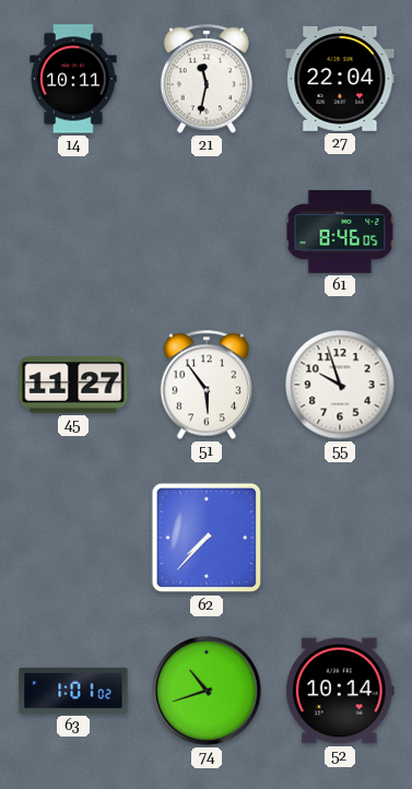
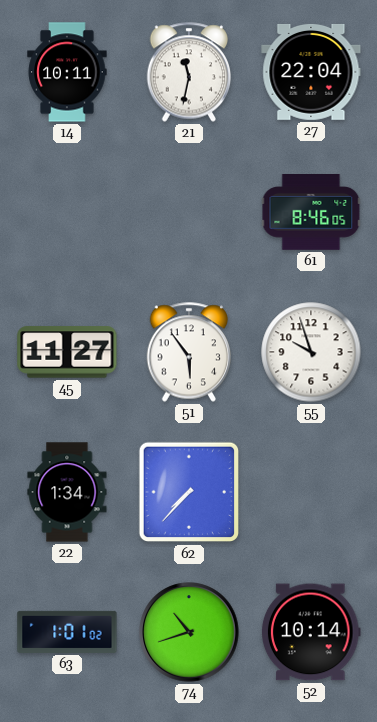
22: none -> 1:34
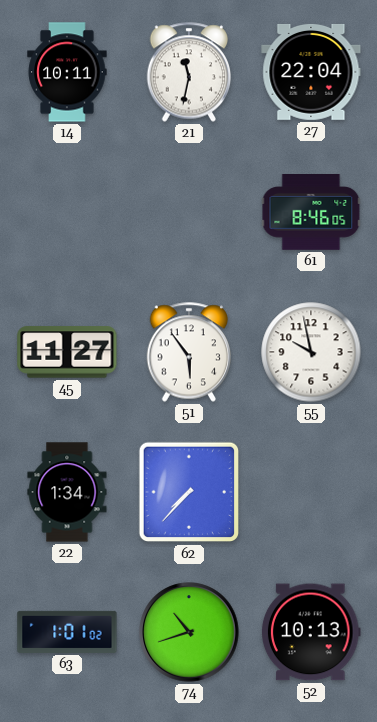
55: 9:57 -> 9:58
52: 10:14 -> 10:13
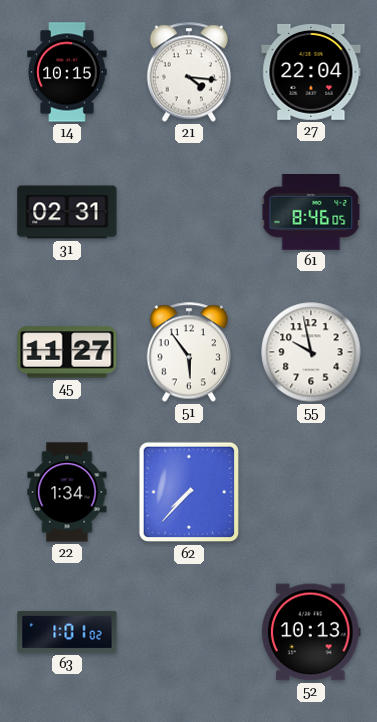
14: 10:11 -> 10:15
21: 11:32 -> 4:16
31: none -> 02:31
74: 10:42 -> none
